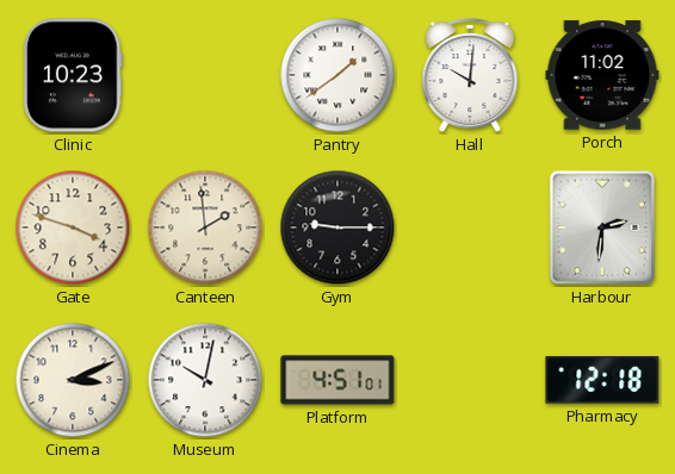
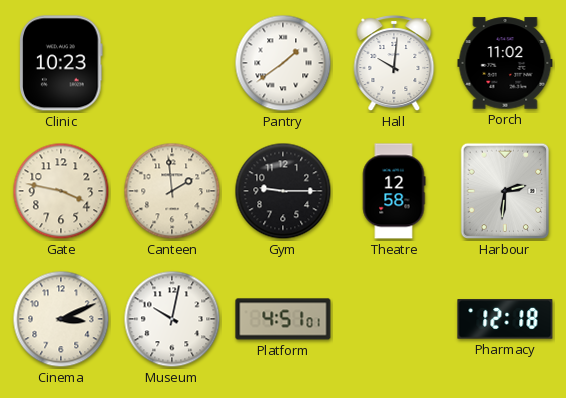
Gate: 3:48 -> 3:47
Theatre: none -> 12:58
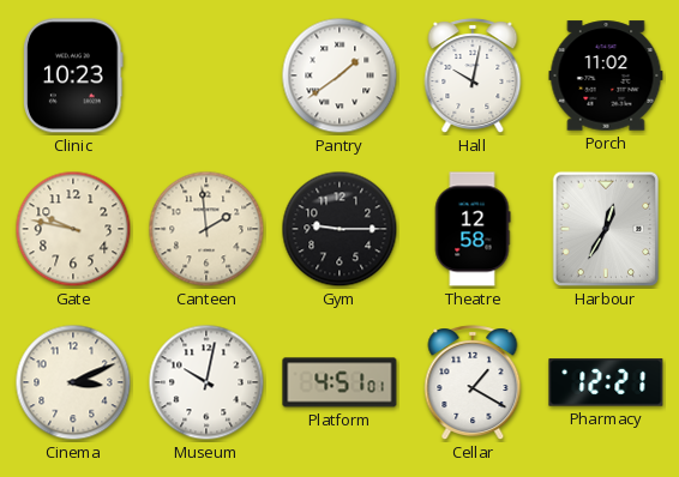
Hall: 10:01 -> 10:02
Gate: 3:47 -> 9:47
Harbour: 2:31 -> 12:35
Cellar: none -> 1:20
Pharmacy: 12:18 -> 12:21
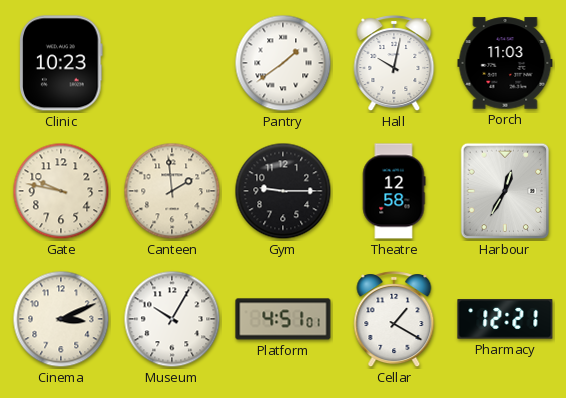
Porch: 11:02 -> 11:03
Museum: 10:02 -> 10:05
